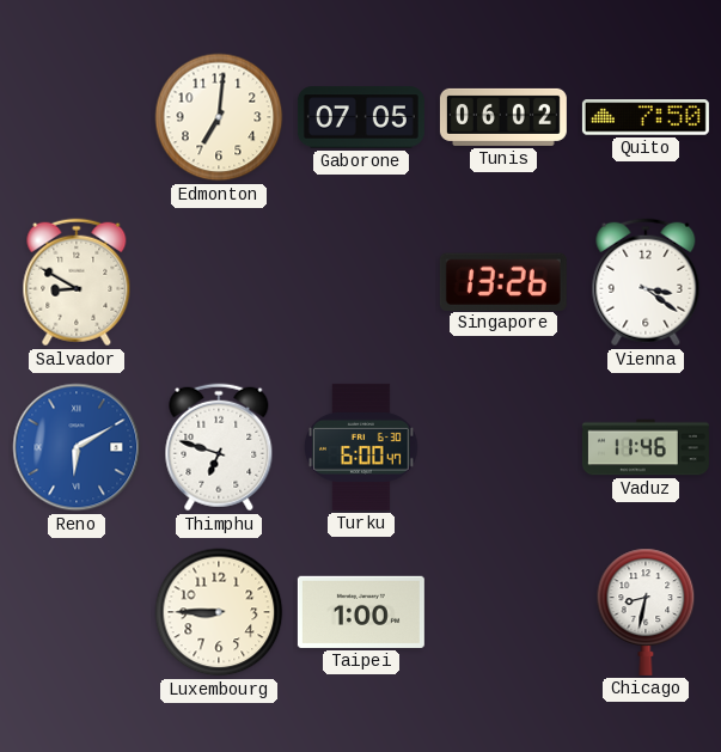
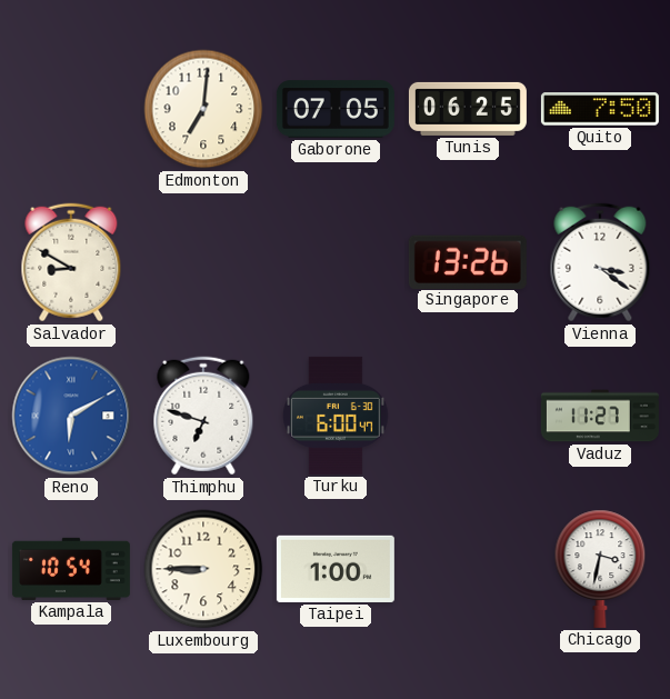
Tunis: 06:02 -> 06:25
Vaduz: 11:46 -> 11:27
Kampala: none -> 10:54
Chicago: 8:32 -> 3:32
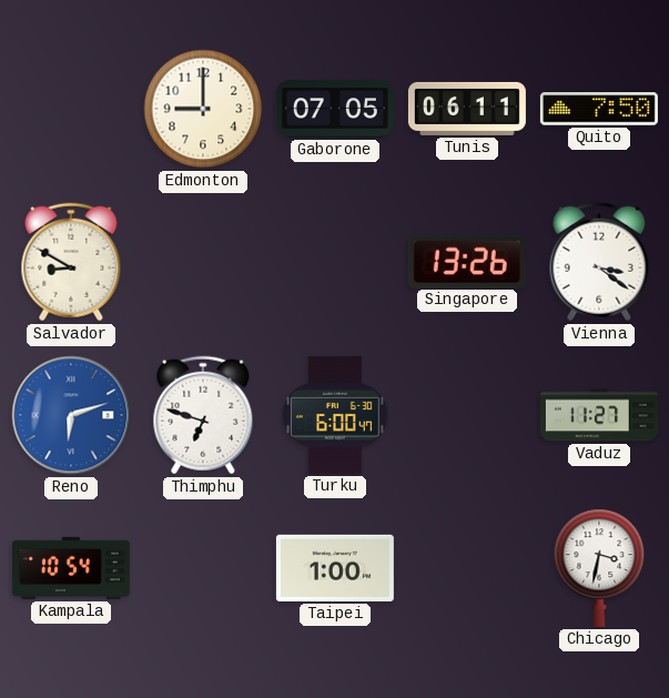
Edmonton: 7:01 -> 9:00
Tunis: 06:25 -> 06:11
Reno: 6:10 -> 6:12
Luxembourg: 8:45 -> none
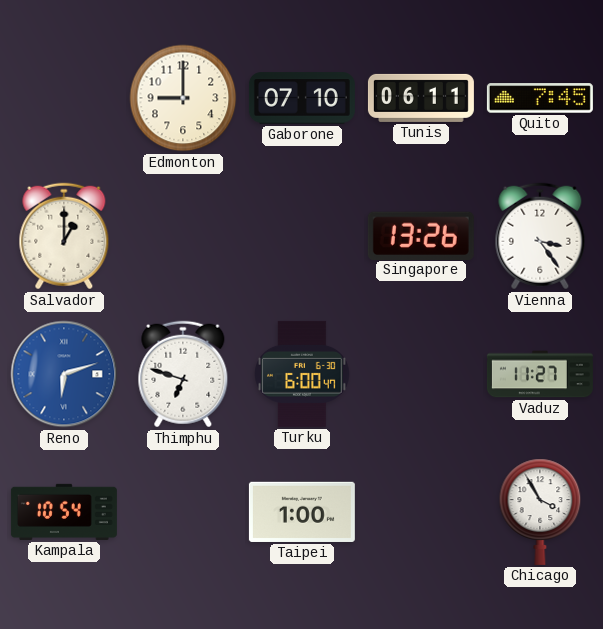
Gaborone: 07:05 -> 07:10
Quito: 7:50 -> 7:45
Salvador: 8:50 -> 1:00
Vienna: 3:21 -> 3:24
Chicago: 3:32 -> 3:55
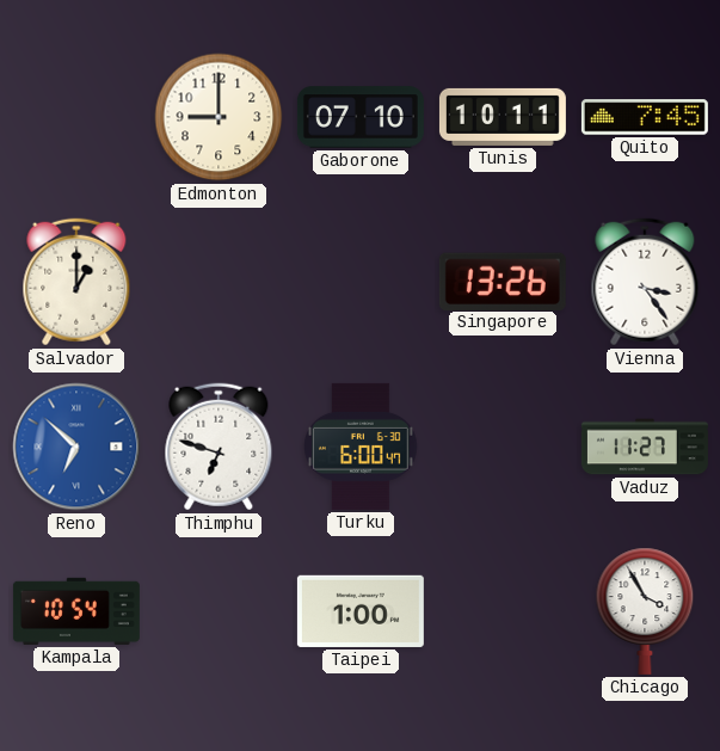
Tunis: 06:11 -> 10:11
Reno: 6:12 -> 6:52
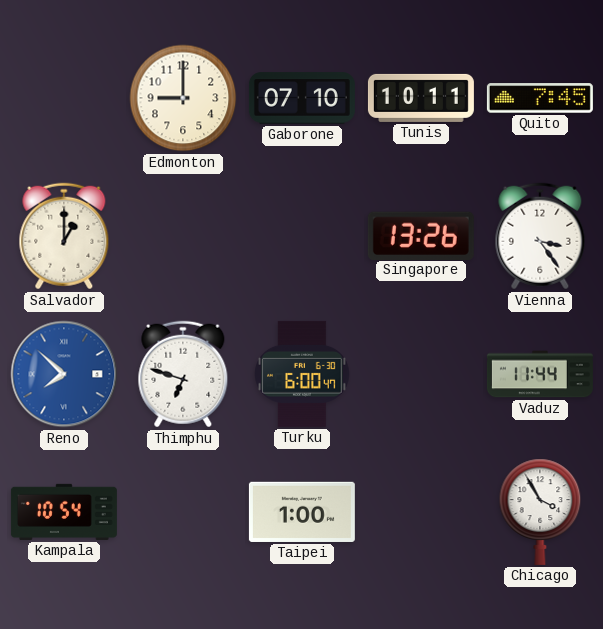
Reno: 6:52 -> 7:52
Vaduz: 11:27 -> 11:44
